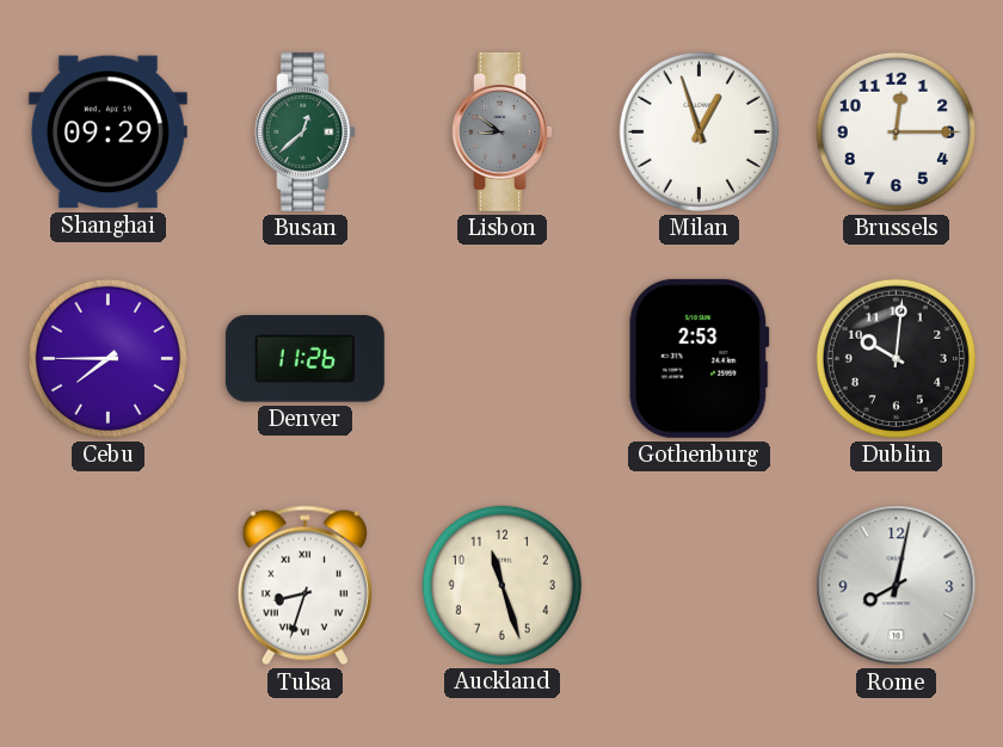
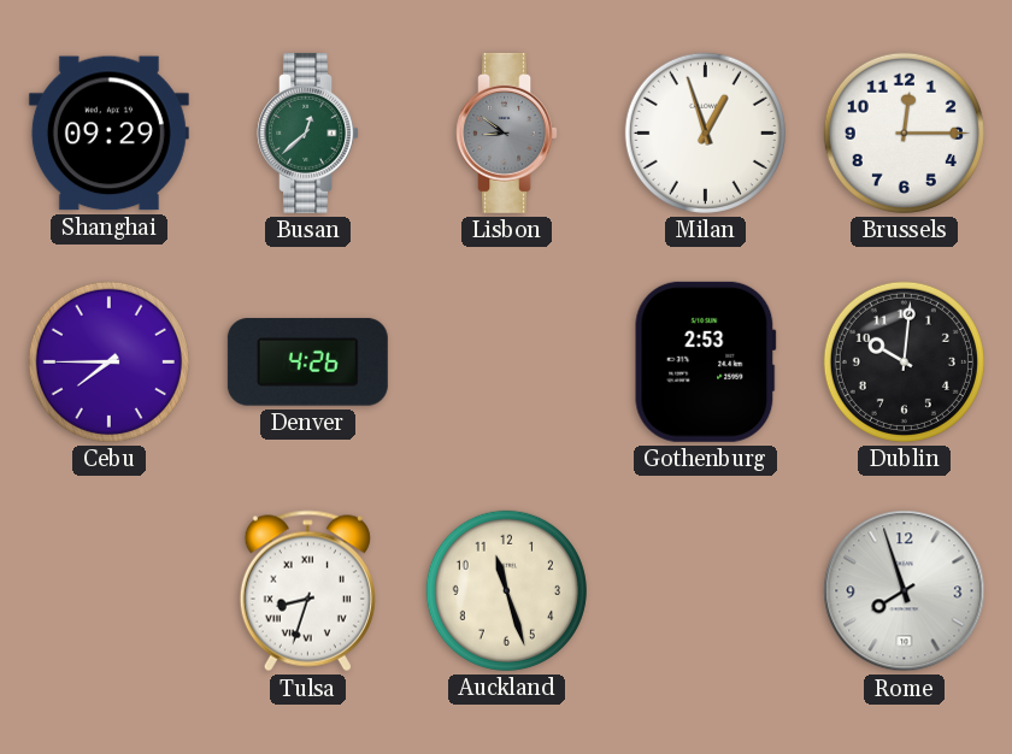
Denver: 11:26 -> 4:26
Rome: 8:02 -> 7:57
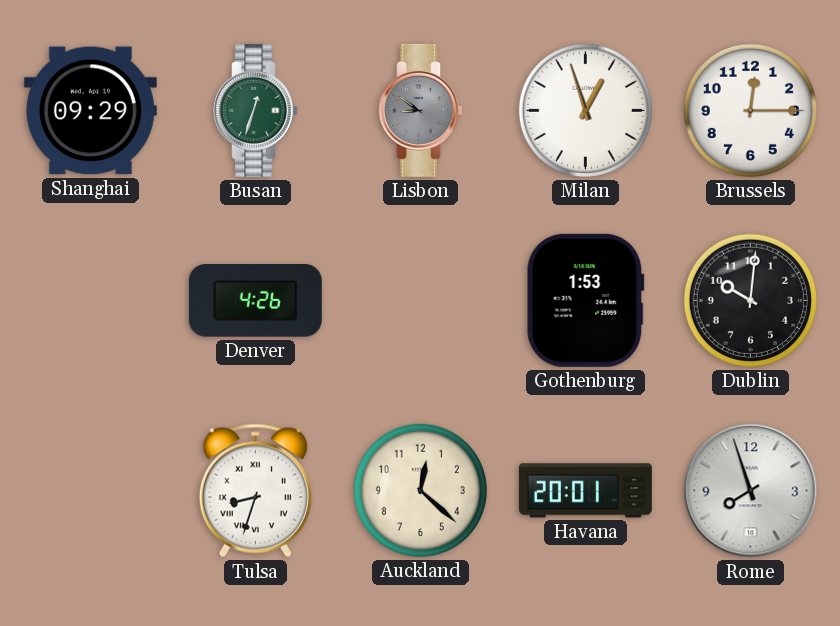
Busan: 12:38 -> 12:33
Cebu: 7:45 -> none
Gothenburg: 2:53 -> 1:53
Auckland: 11:27 -> 12:22
Havana: none -> 20:01
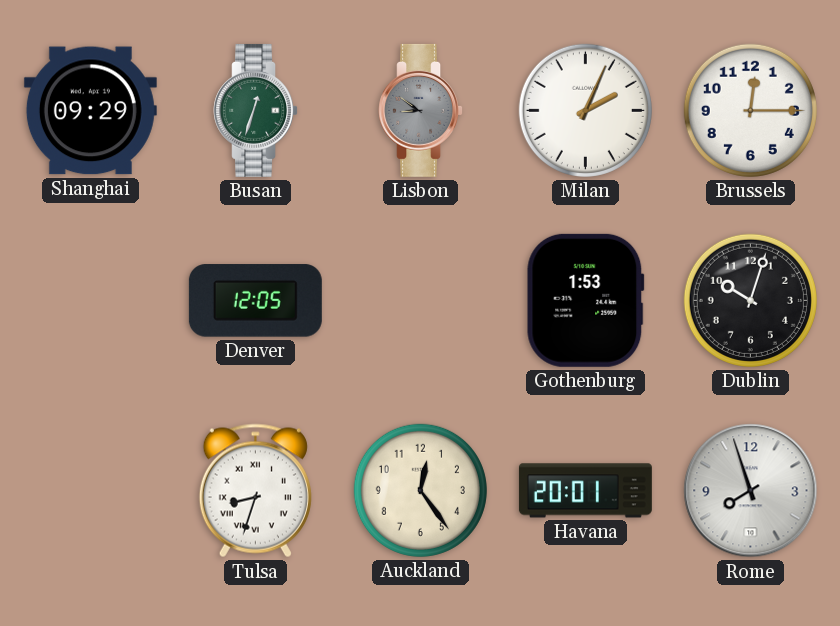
Milan: 12:57 -> 2:04
Denver: 4:26 -> 12:05
Dublin: 10:01 -> 10:03
Auckland: 12:22 -> 12:24
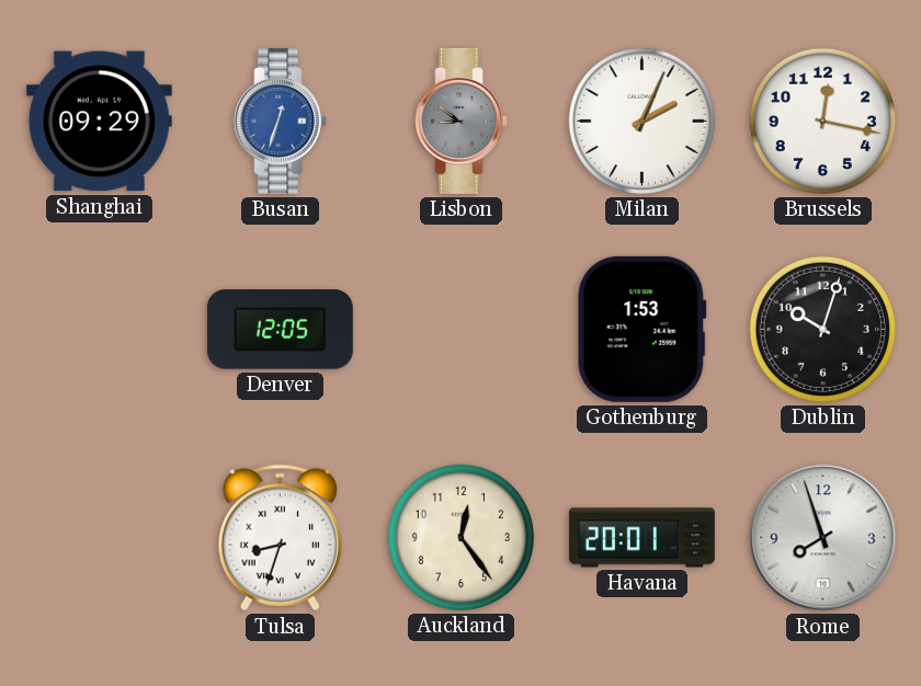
Busan dial: green -> blue
Brussels: 12:15 -> 12:17
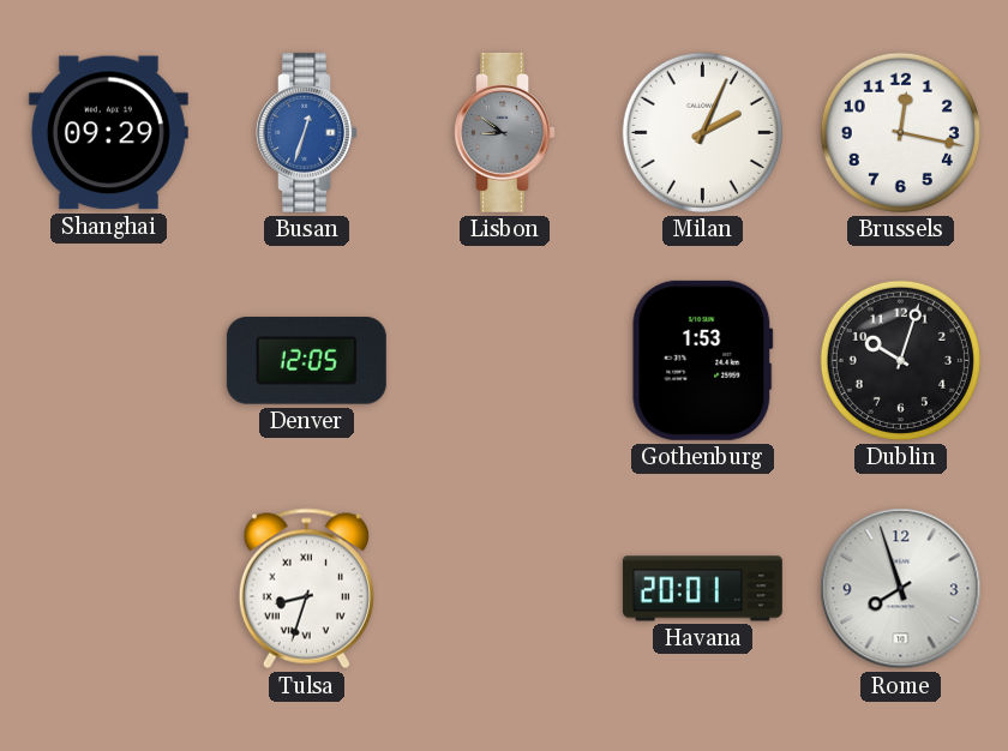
Auckland: 12:24 -> none
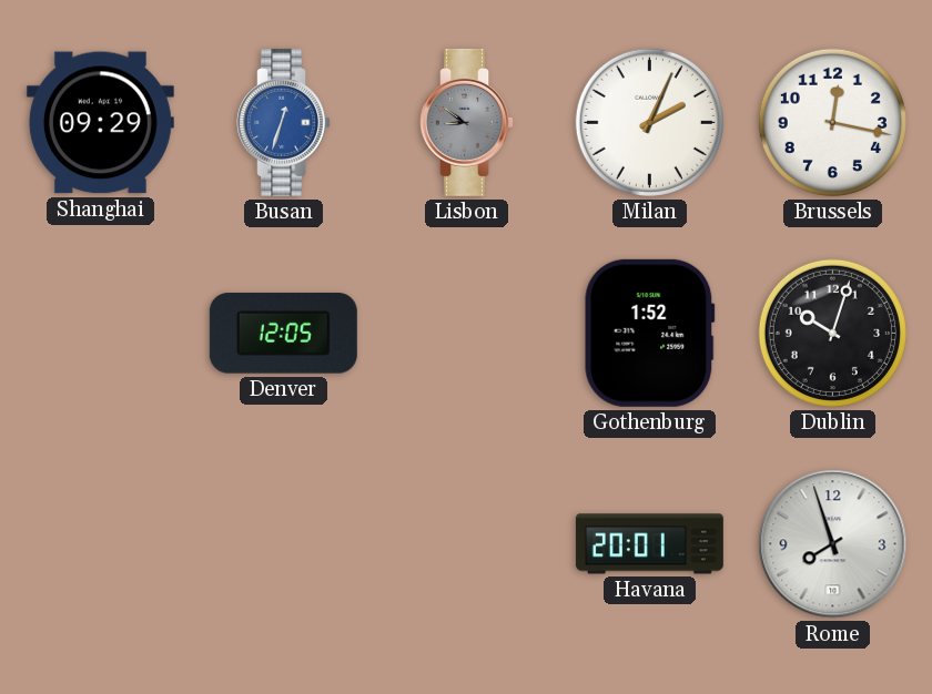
Gothenburg: 1:53 -> 1:52
Tulsa: 8:33 -> none
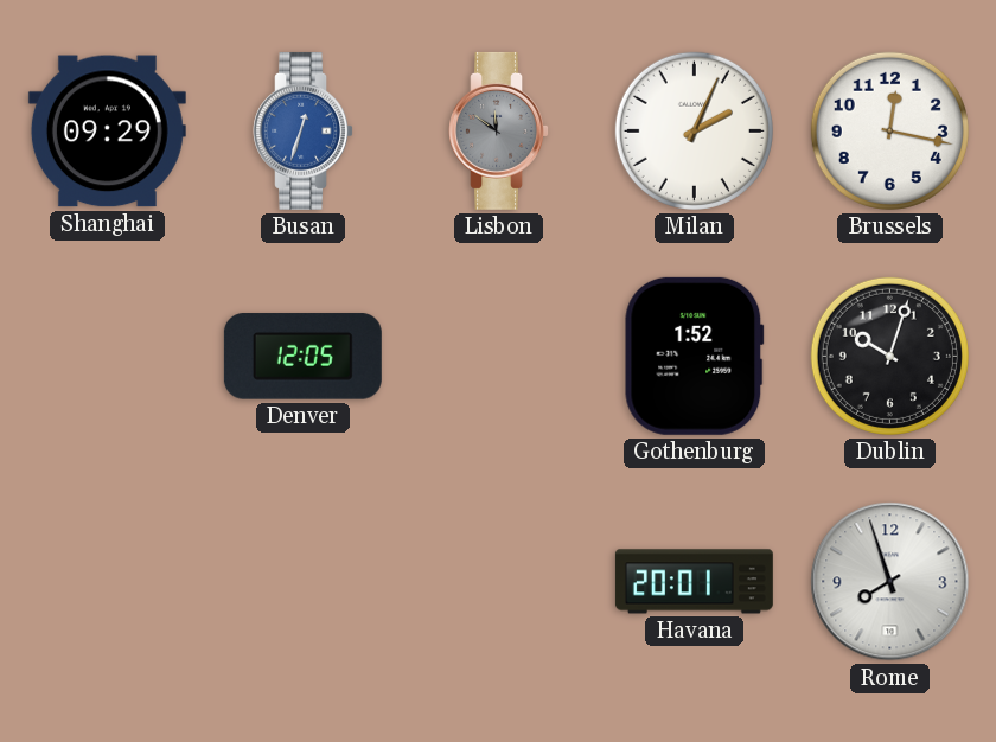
Lisbon: 8:51 -> 11:51
